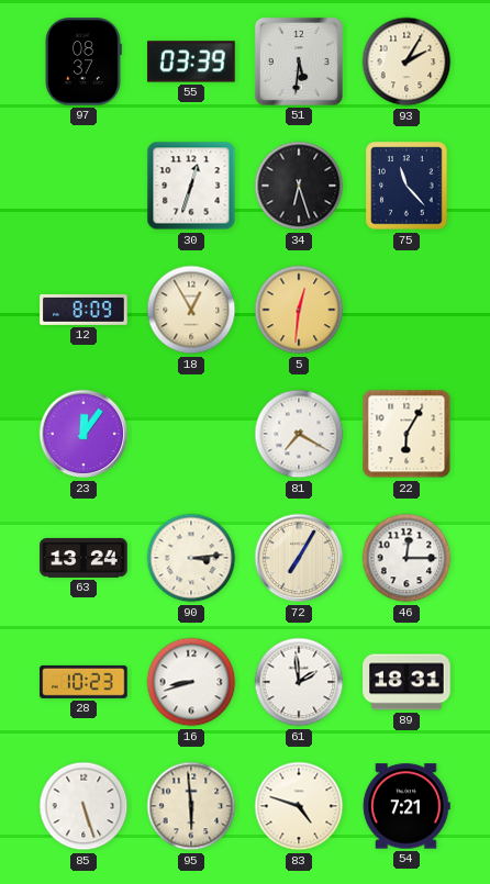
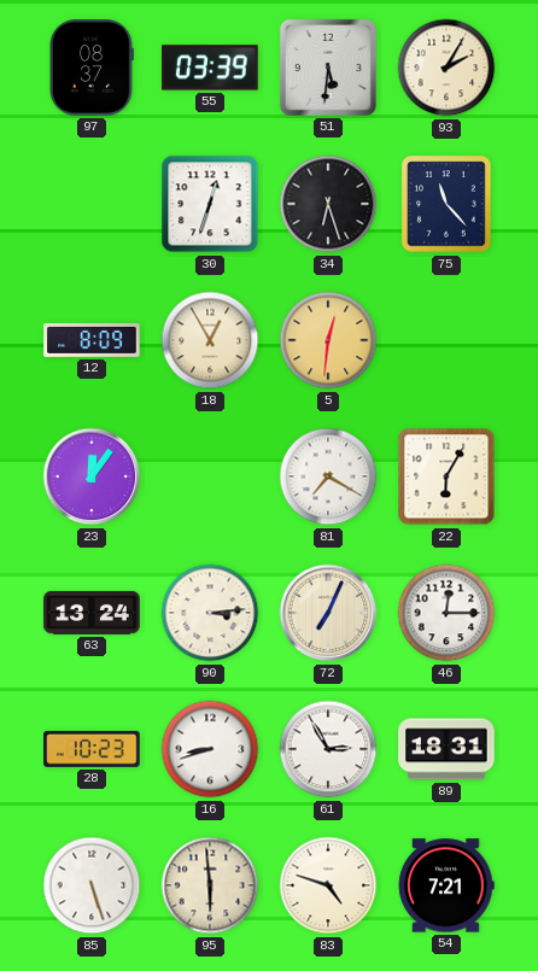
72: 7:05 -> 7:04
61: 1:59 -> 2:55
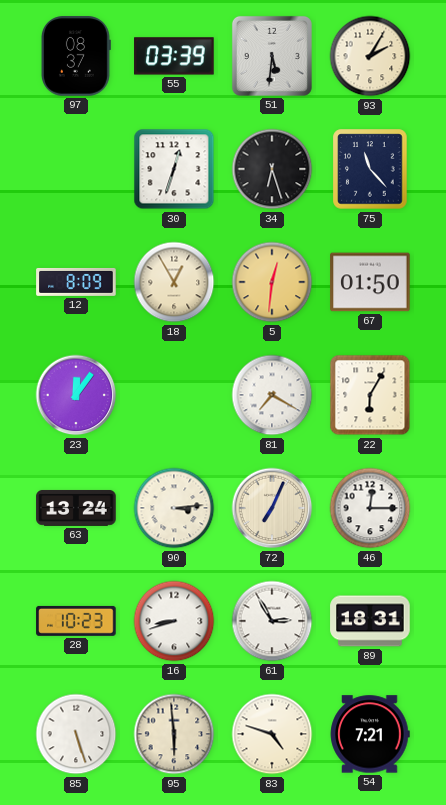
67: none -> 01:50
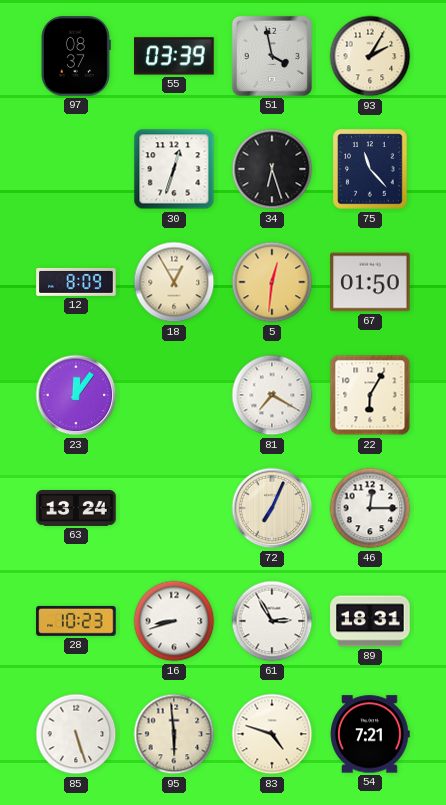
51: 5:31 -> 3:58
90: 3:14 -> none
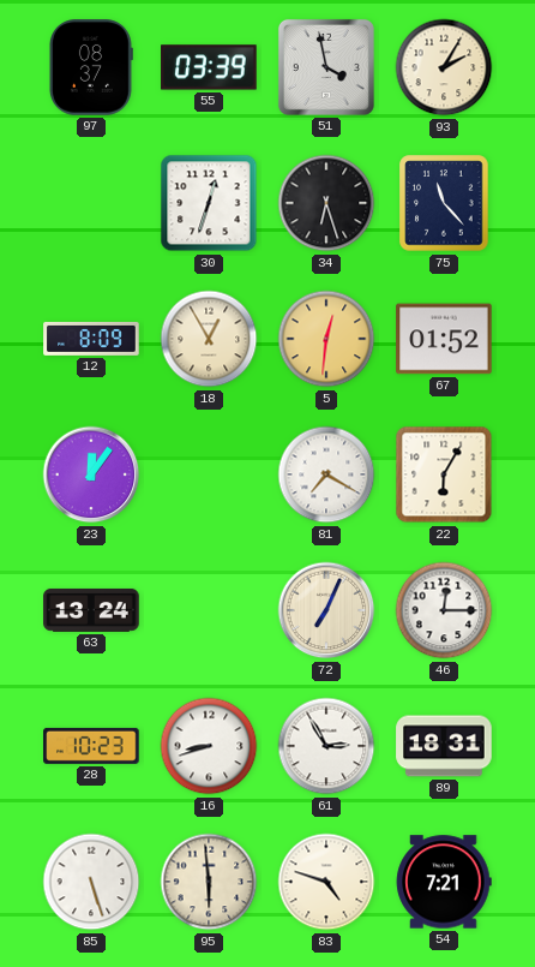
67: 01:50 -> 01:52
